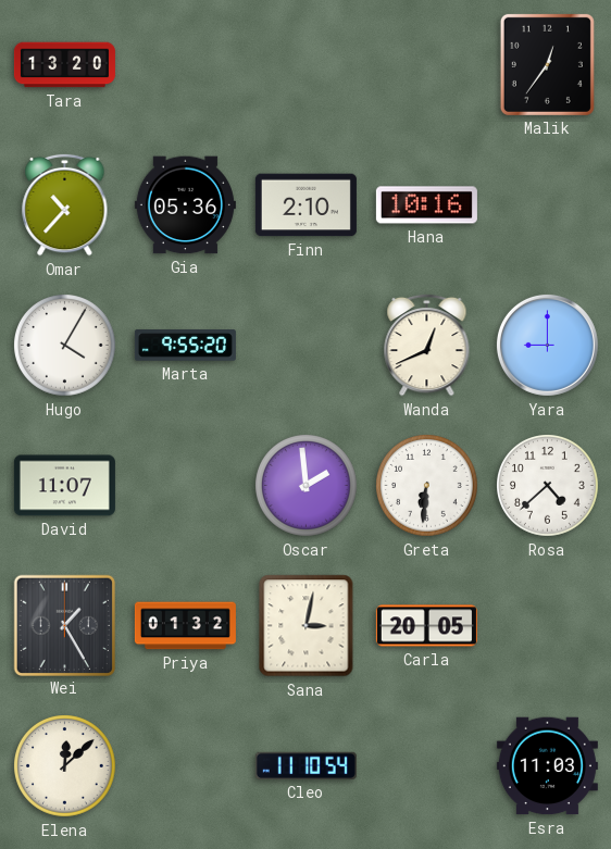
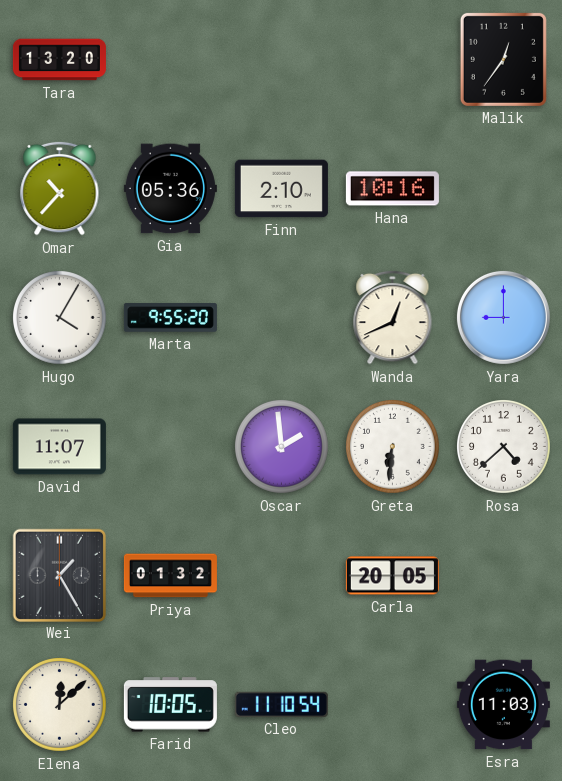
Sana: 3:02 -> none
Farid: none -> 10:05
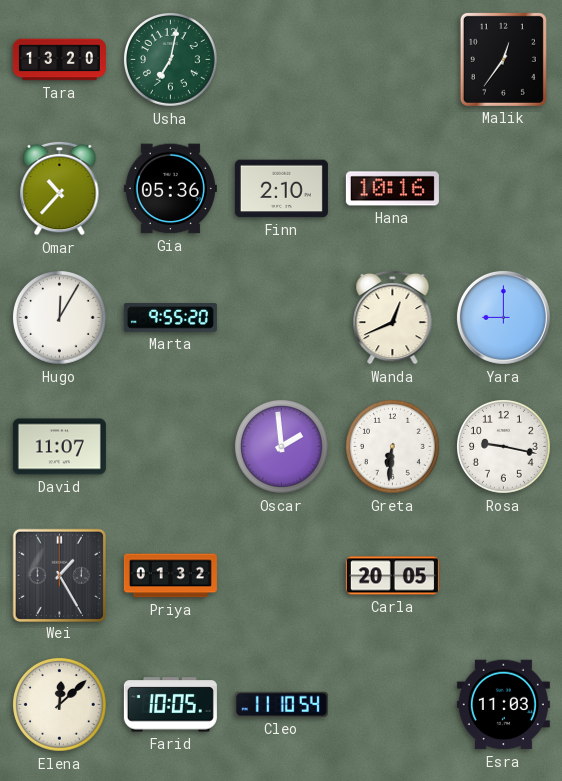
Usha: none -> 7:02
Hugo: 4:05 -> 12:05
Rosa: 4:38 -> 9:17
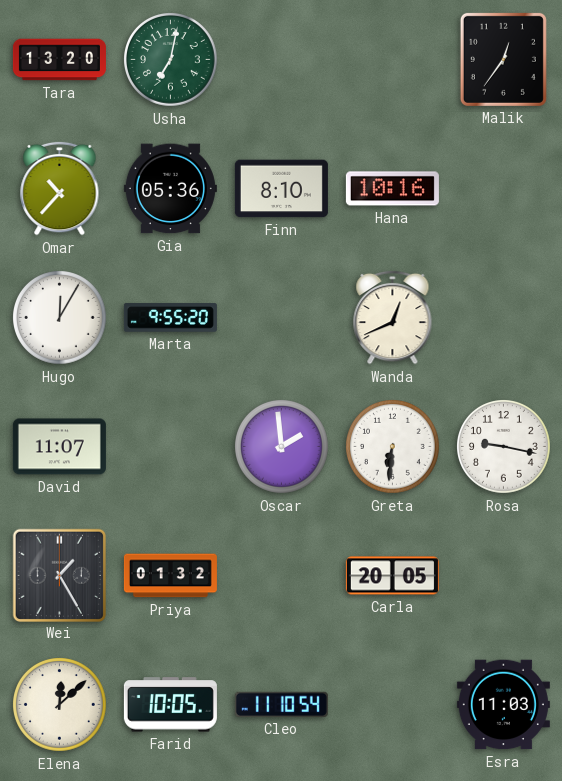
Finn: 2:10 -> 8:10
Yara: 9:00 -> none
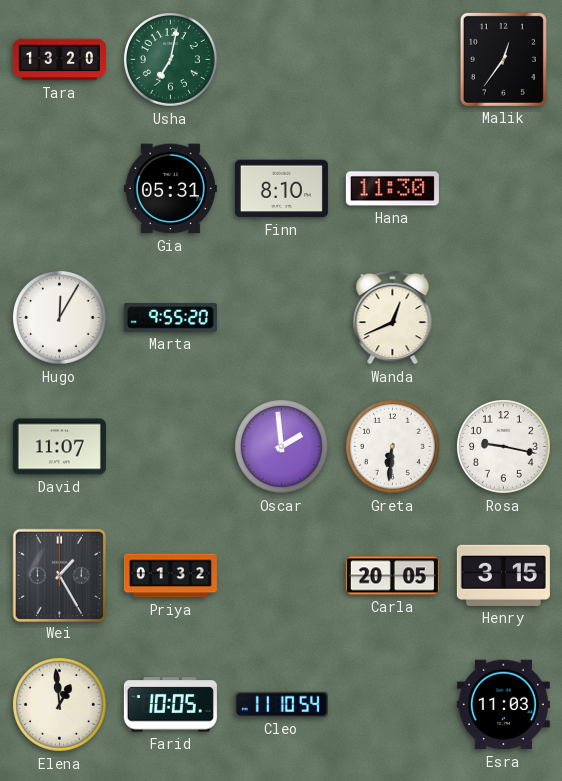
Omar: 10:37 -> none
Gia: 05:36 -> 05:31
Hana: 10:16 -> 11:30
Henry: none -> 3:15
Elena: 12:08 -> 12:59
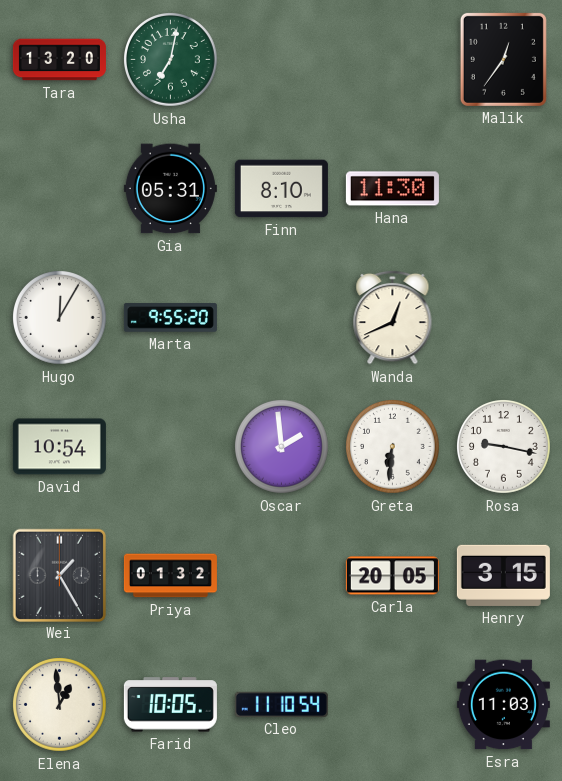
David: 11:07 -> 10:54
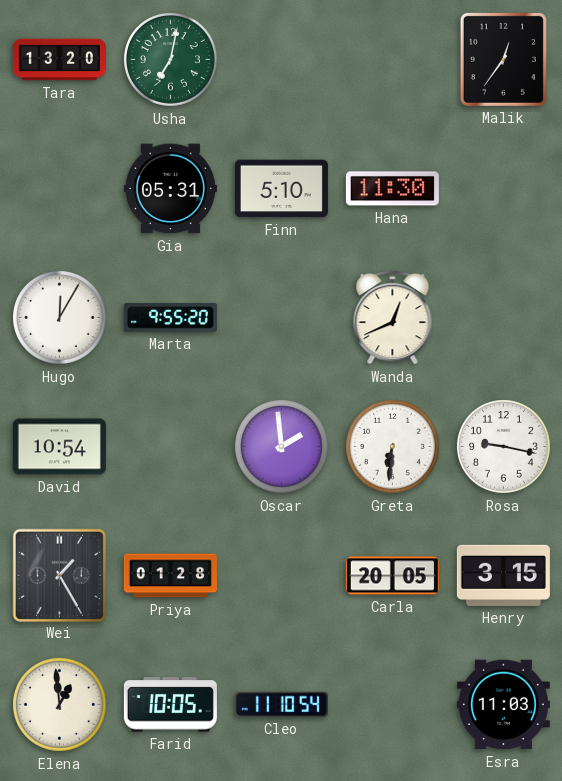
Finn: 8:10 -> 5:10
Priya: 01:32 -> 01:28
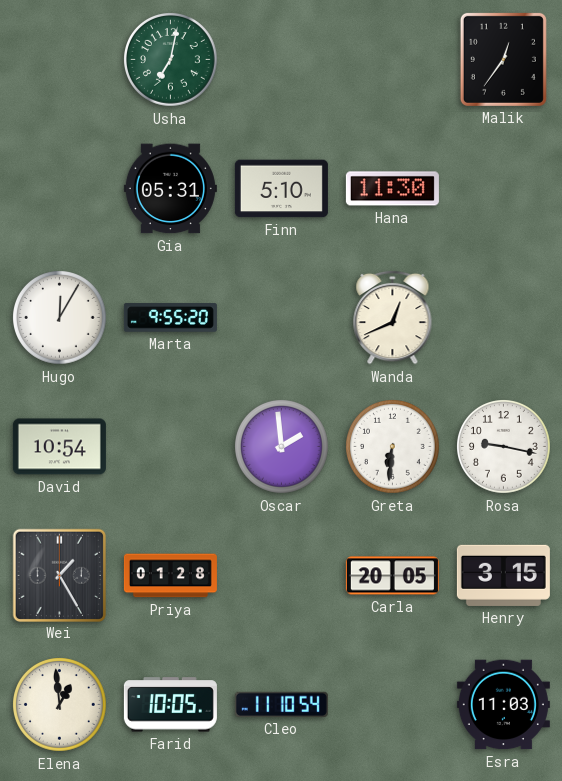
Tara: 13:20 -> none
